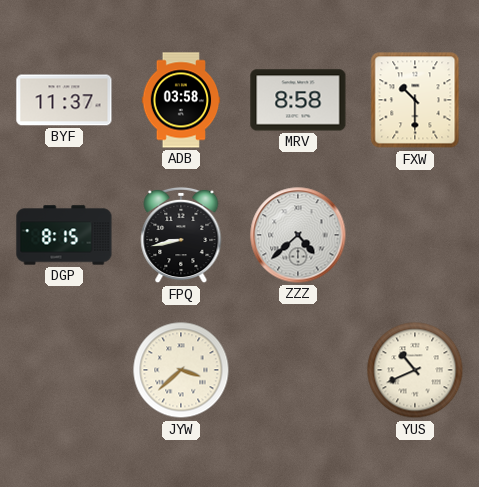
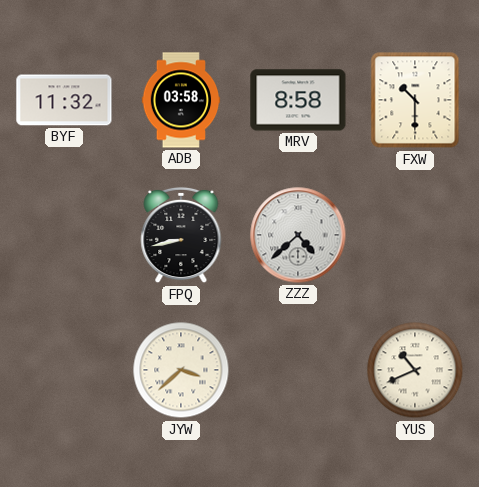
BYF: 11:37 -> 11:32
DGP: 8:15 -> none
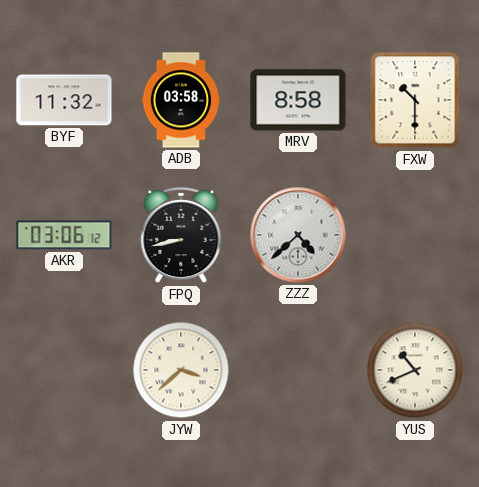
AKR: none -> 03:06
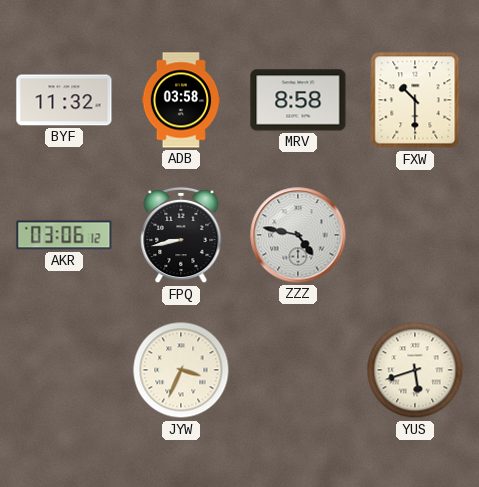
ZZZ: 4:38 -> 4:47
JYW: 3:38 -> 3:34
YUS: 10:41 -> 5:42
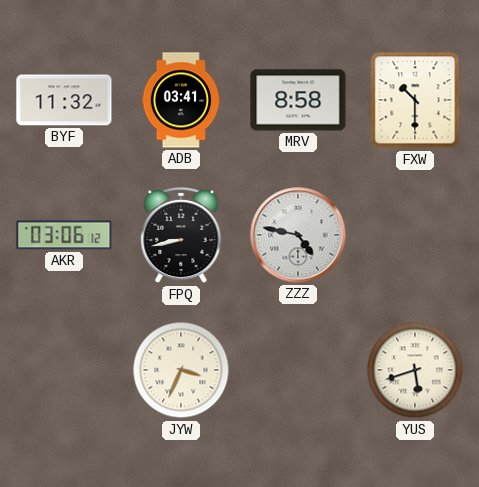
ADB: 03:58 -> 03:41
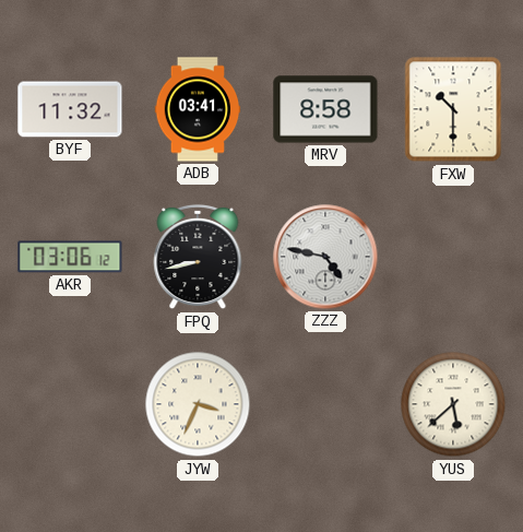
YUS: 5:42 -> 5:38
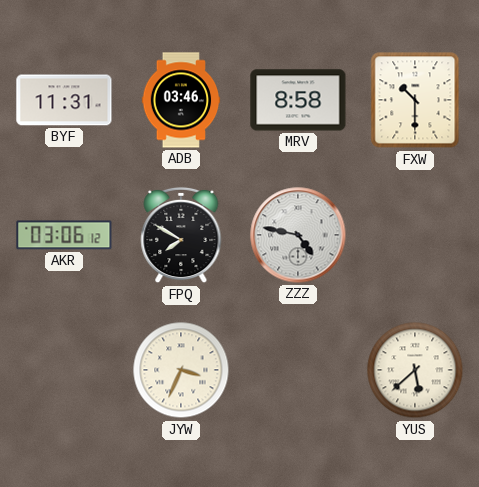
BYF: 11:32 -> 11:31
ADB: 03:41 -> 03:46
FPQ: 8:43 -> 7:50
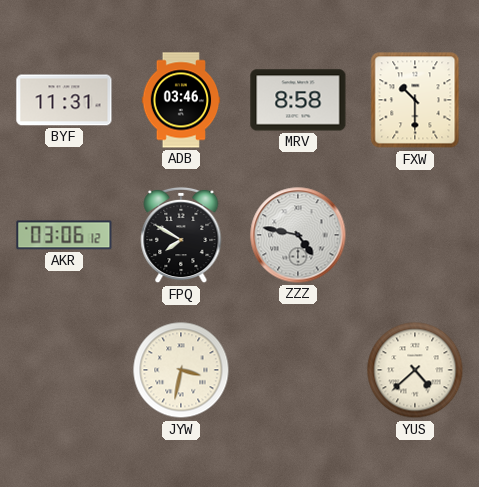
JYW: 3:34 -> 3:32
YUS: 5:38 -> 4:38
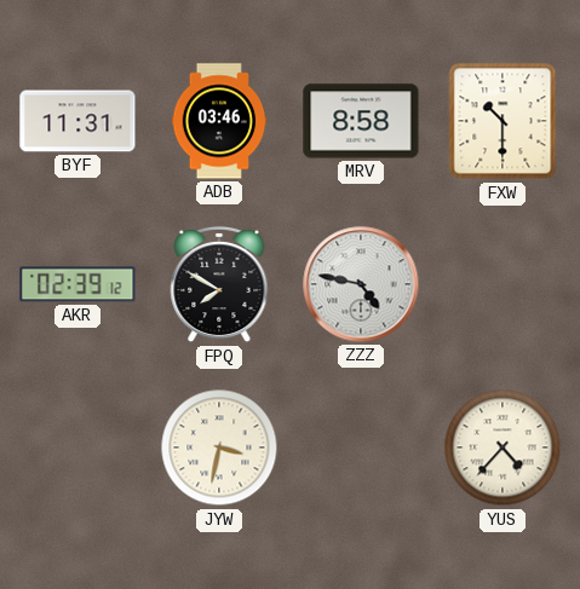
AKR: 03:06 -> 02:39
YUS: 4:38 -> 4:37
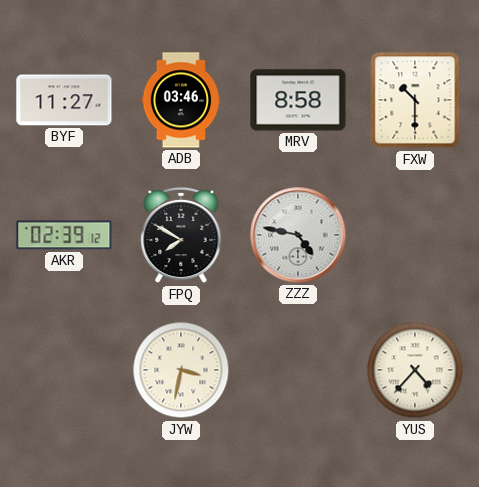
BYF: 11:31 -> 11:27
